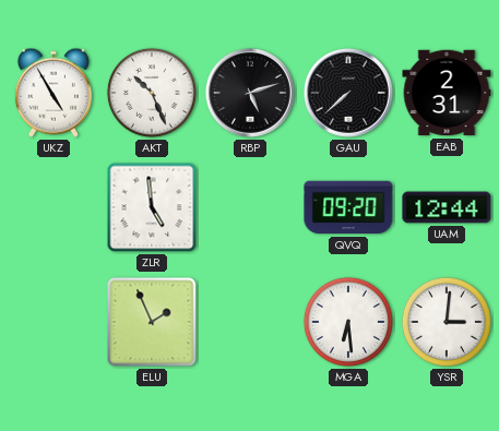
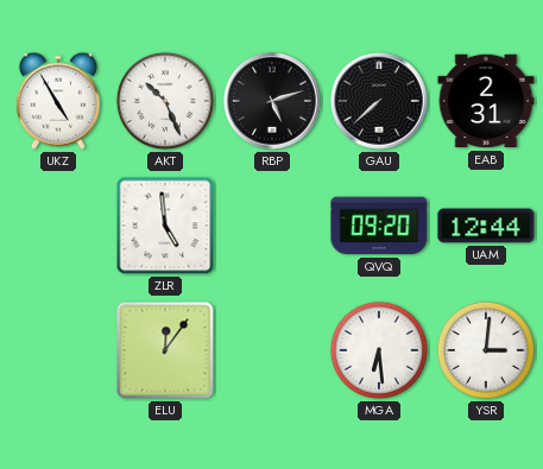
ELU: 1:56 -> 12:06
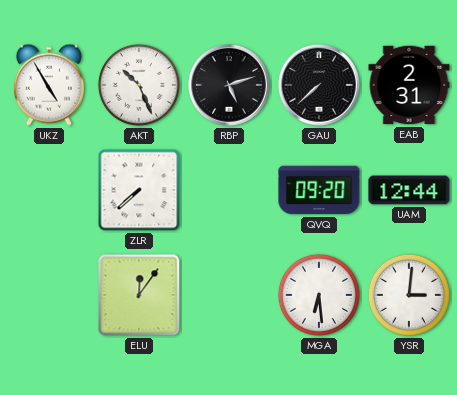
ZLR: 4:59 -> 7:38
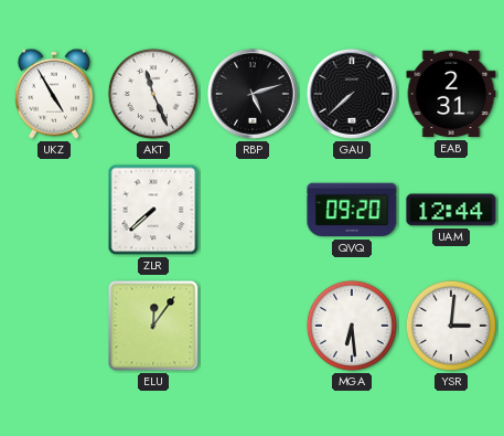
AKT: 10:26 -> 11:26
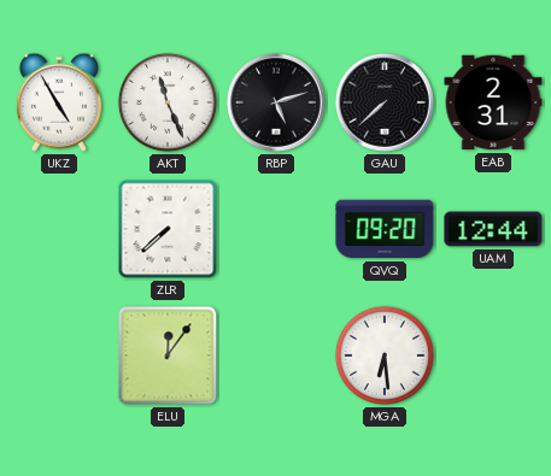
YSR: 3:01 -> none
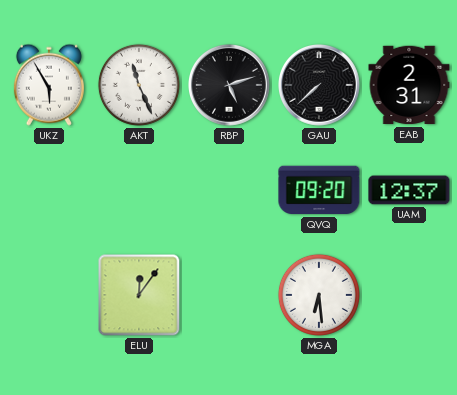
UKZ: 4:55 -> 5:55
ZLR: 7:38 -> none
UAM: 12:44 -> 12:37
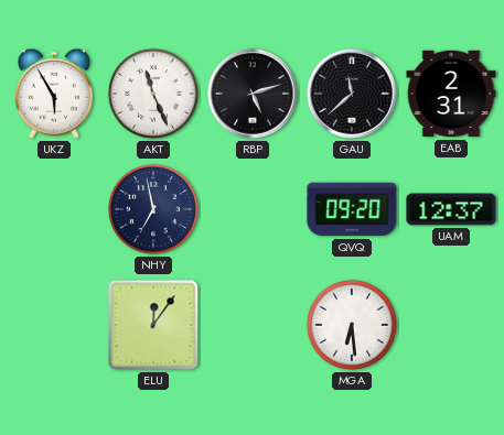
GAU: 7:38 -> 11:38
NHY: none -> 6:58
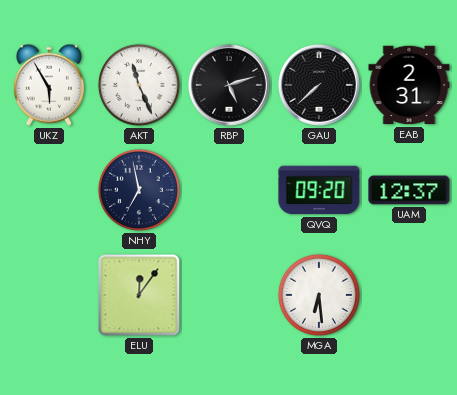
GAU: 11:38 -> 7:38
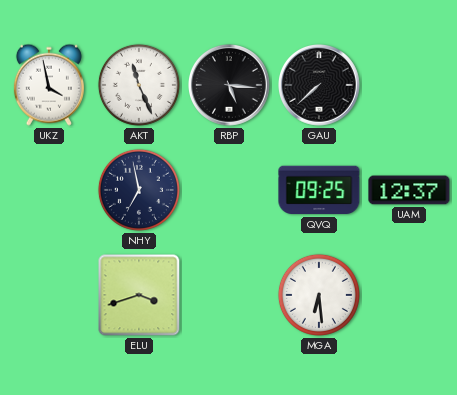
UKZ: 5:55 -> 3:58
RBP: 5:12 -> 5:16
EAB: 2:31 -> none
QVQ: 09:20 -> 09:25
ELU: 12:06 -> 3:42
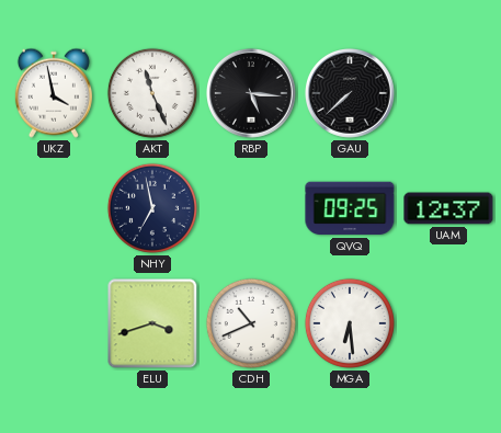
CDH: none -> 10:41
